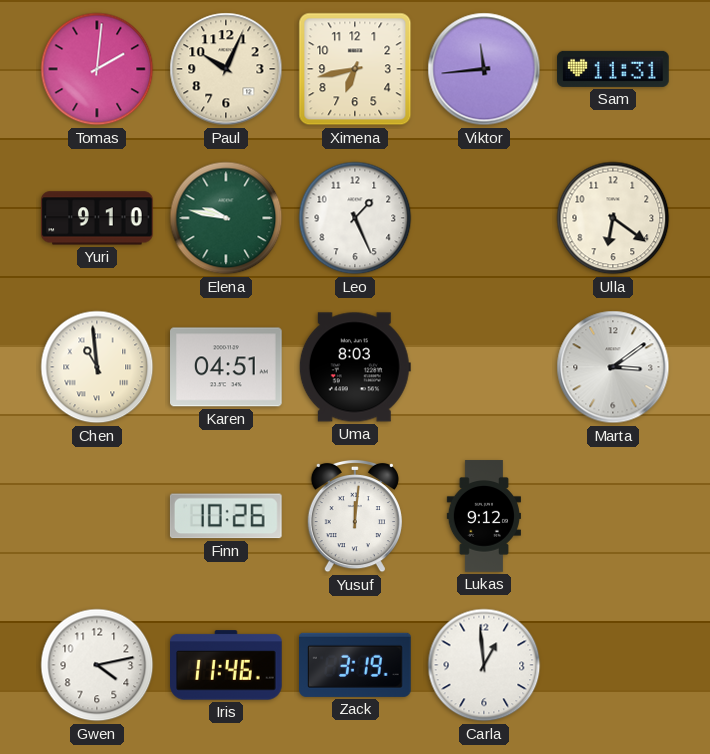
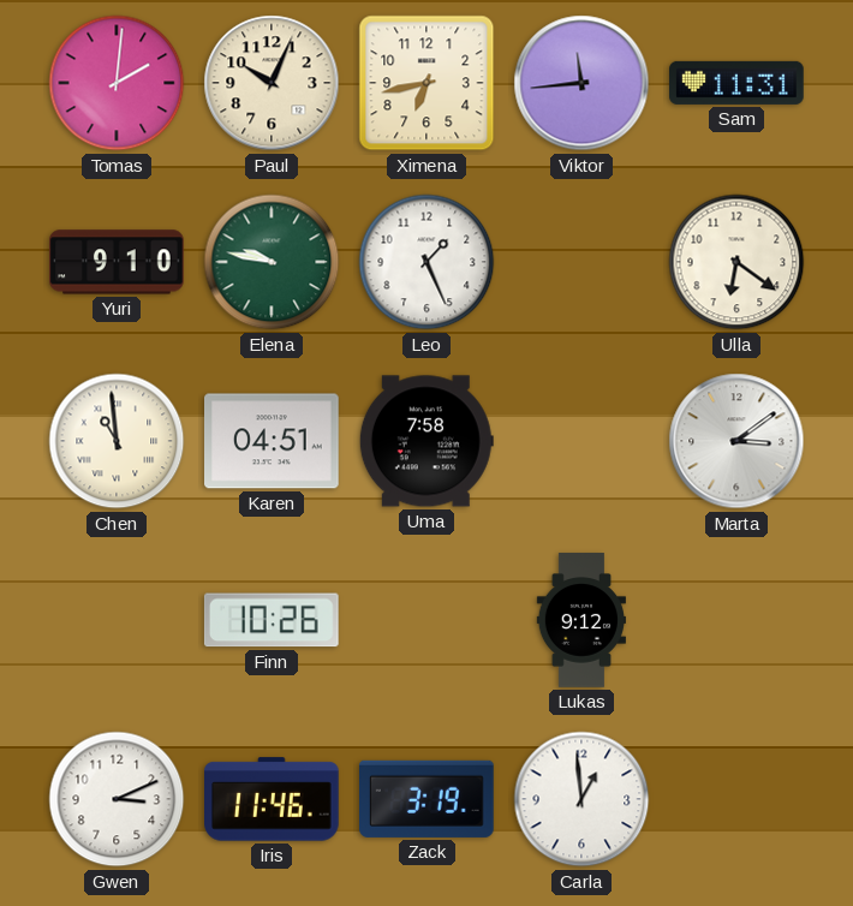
Uma: 8:03 -> 7:58
Yusuf: 12:01 -> none
Gwen: 4:13 -> 3:11
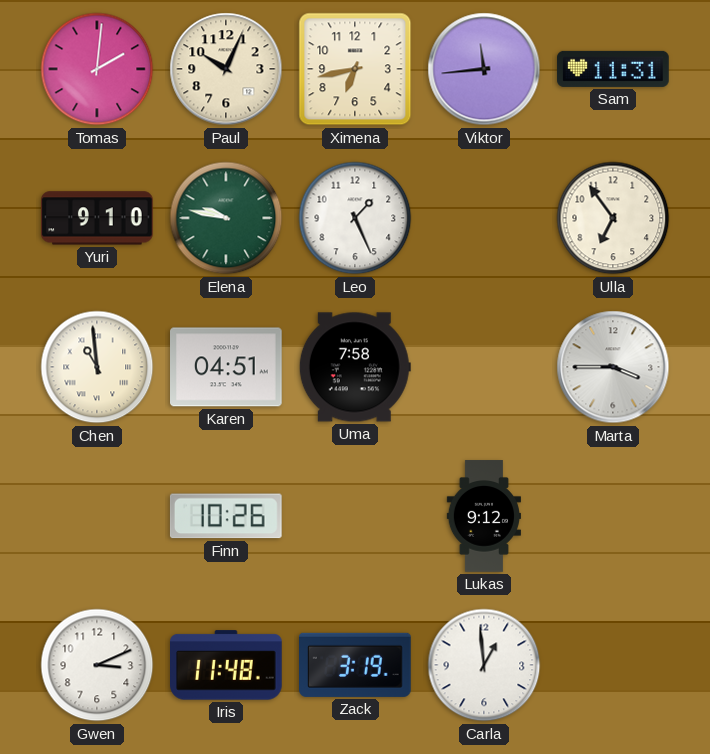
Ulla: 6:21 -> 6:54
Marta: 3:09 -> 3:45
Iris: 11:46 -> 11:48
